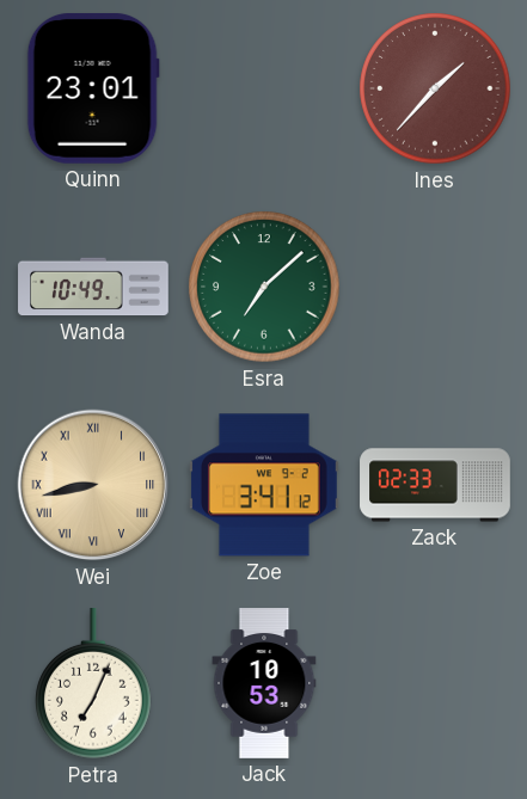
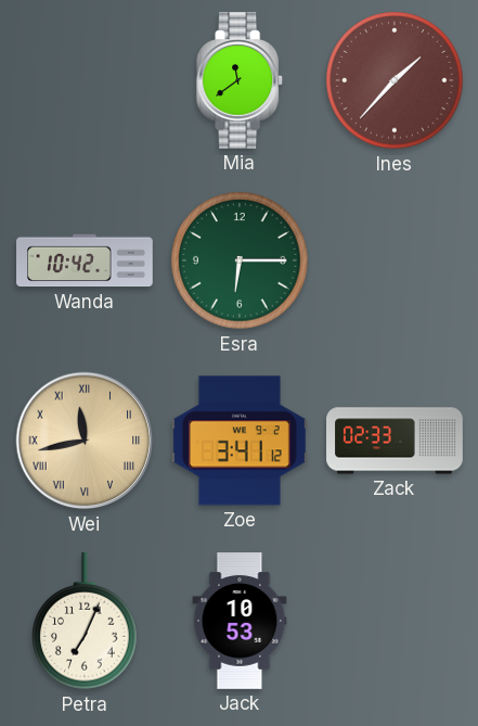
Quinn: 23:01 -> none
Mia: none -> 11:39
Wanda: 10:49 -> 10:42
Esra: 7:08 -> 6:15
Wei: 8:43 -> 11:43
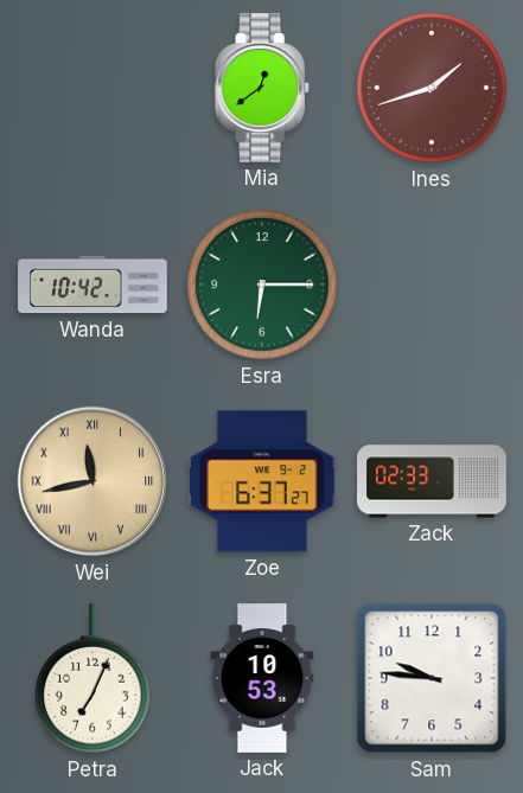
Mia: 11:39 -> 12:39
Ines: 1:37 -> 1:42
Zoe: 3:41 -> 6:37
Sam: none -> 9:46
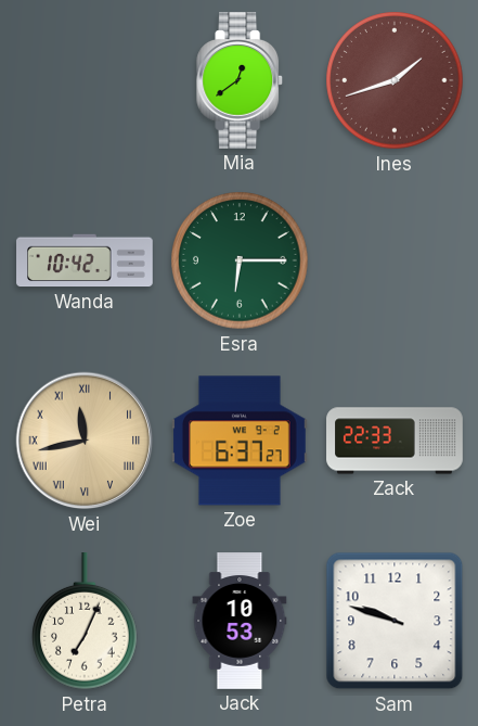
Zack: 02:33 -> 22:33
Sam: 9:46 -> 9:48
